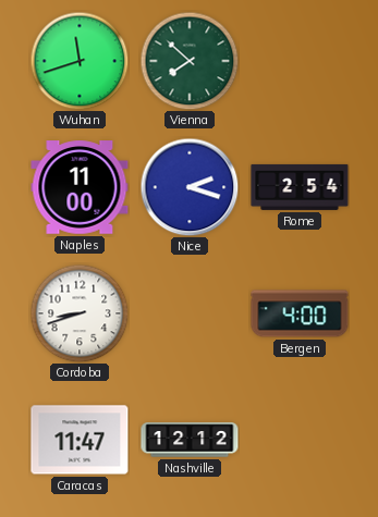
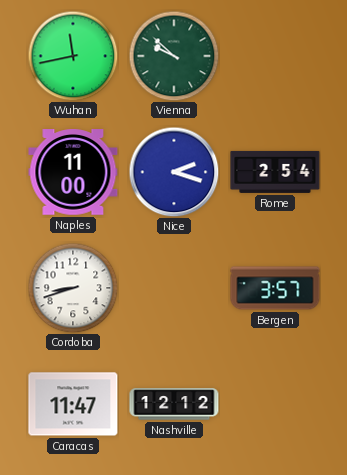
Wuhan: 11:42 -> 11:43
Vienna: 7:52 -> 9:52
Bergen: 4:00 -> 3:57
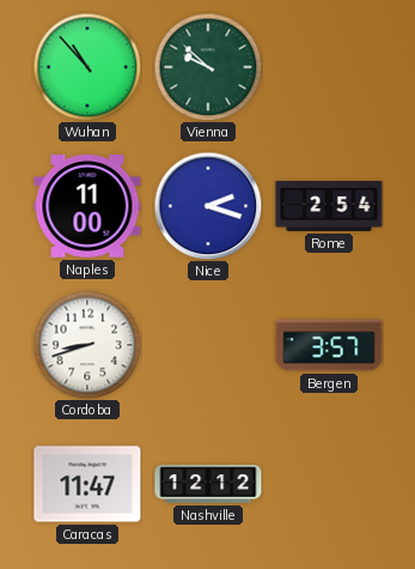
Wuhan: 11:43 -> 10:53
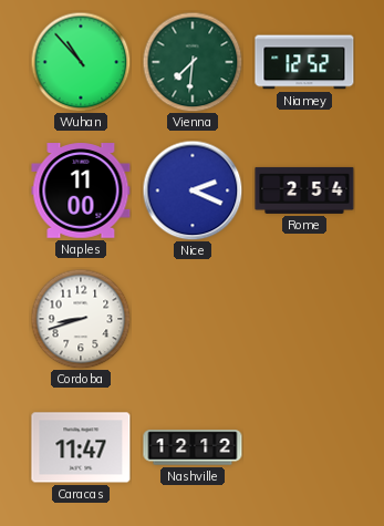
Vienna: 9:52 -> 7:31
Niamey: none -> 12:52
Nice: 2:18 -> 2:19
Bergen: 3:57 -> none
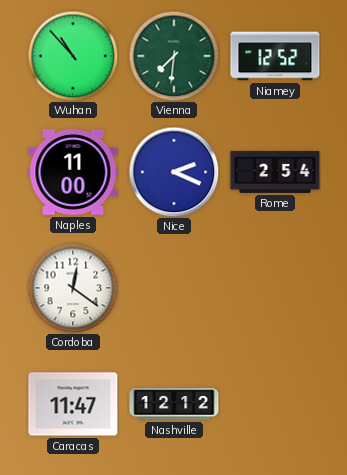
Cordoba: 8:42 -> 12:21
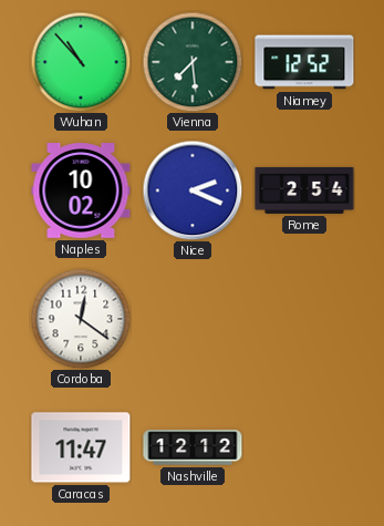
Vienna: 7:31 -> 7:29
Naples: 11:00 -> 10:02
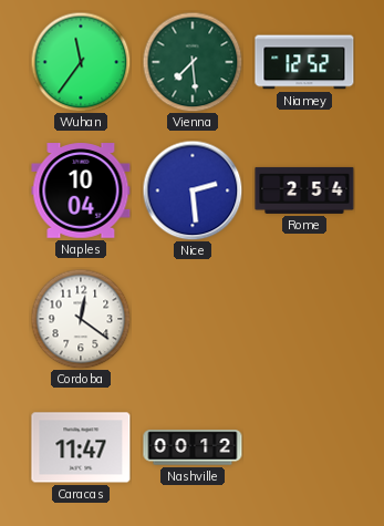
Wuhan: 10:53 -> 11:36
Naples: 10:02 -> 10:04
Nice: 2:19 -> 2:29
Nashville: 12:12 -> 00:12
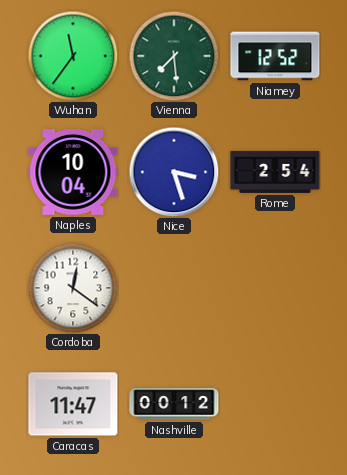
Nice: 2:29 -> 3:27
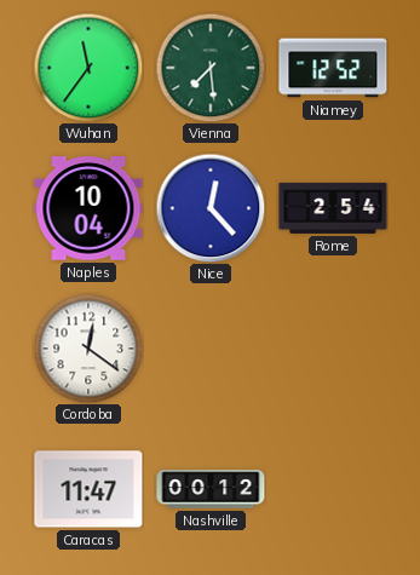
Nice: 3:27 -> 12:23
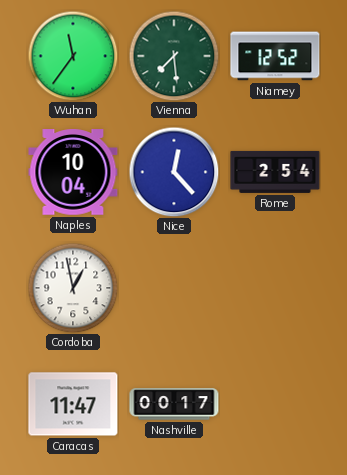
Cordoba: 12:21 -> 12:58
Nashville: 00:12 -> 00:17
